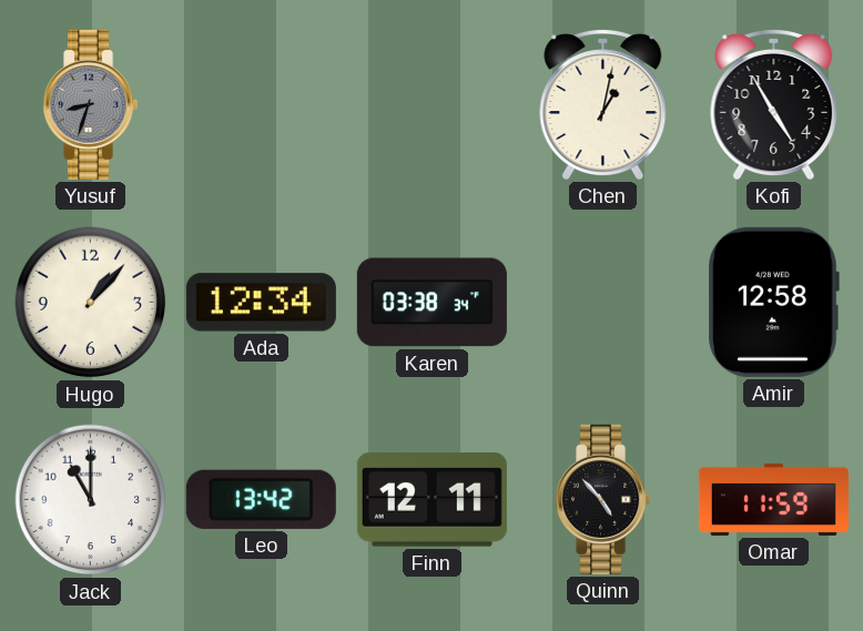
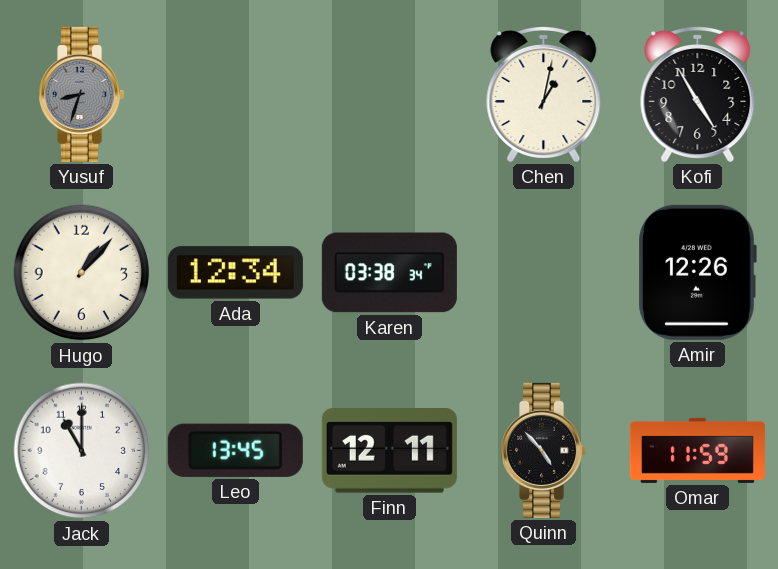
Amir: 12:58 -> 12:26
Leo: 13:42 -> 13:45
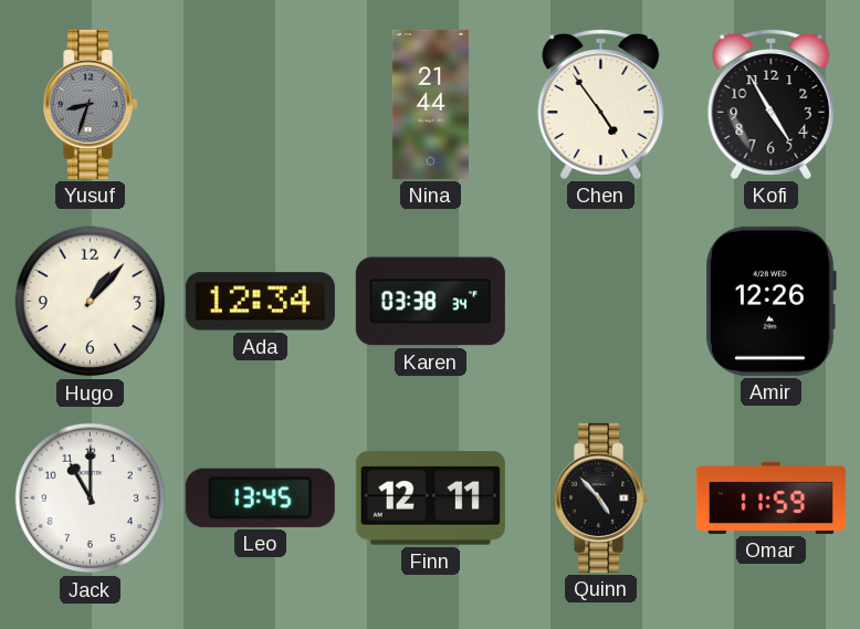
Nina: none -> 21:44
Chen: 1:02 -> 4:54
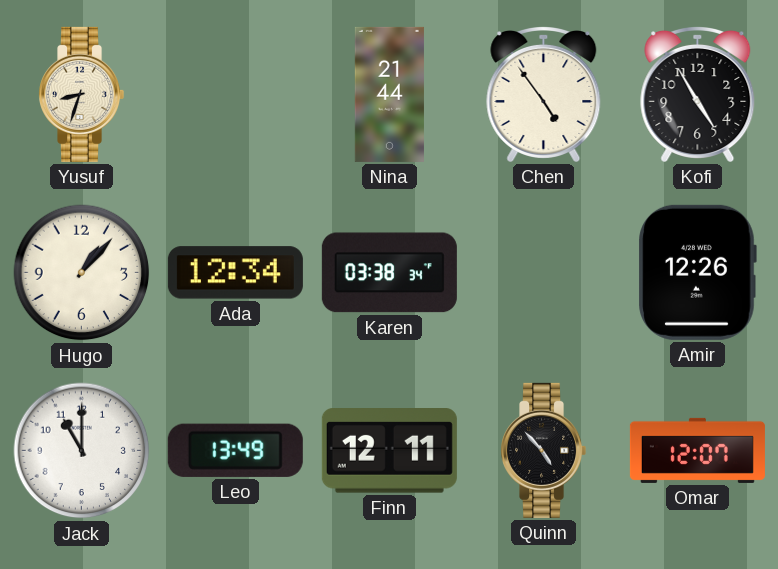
Yusuf dial: grey -> cream
Leo: 13:45 -> 13:49
Omar: 11:59 -> 12:07
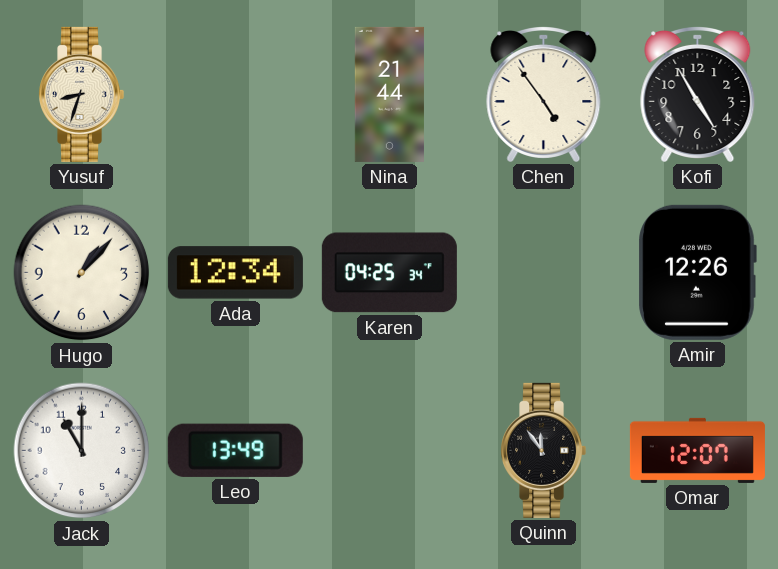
Karen: 03:38 -> 04:25
Finn: 12:11 -> none
Quinn: 4:53 -> 11:54
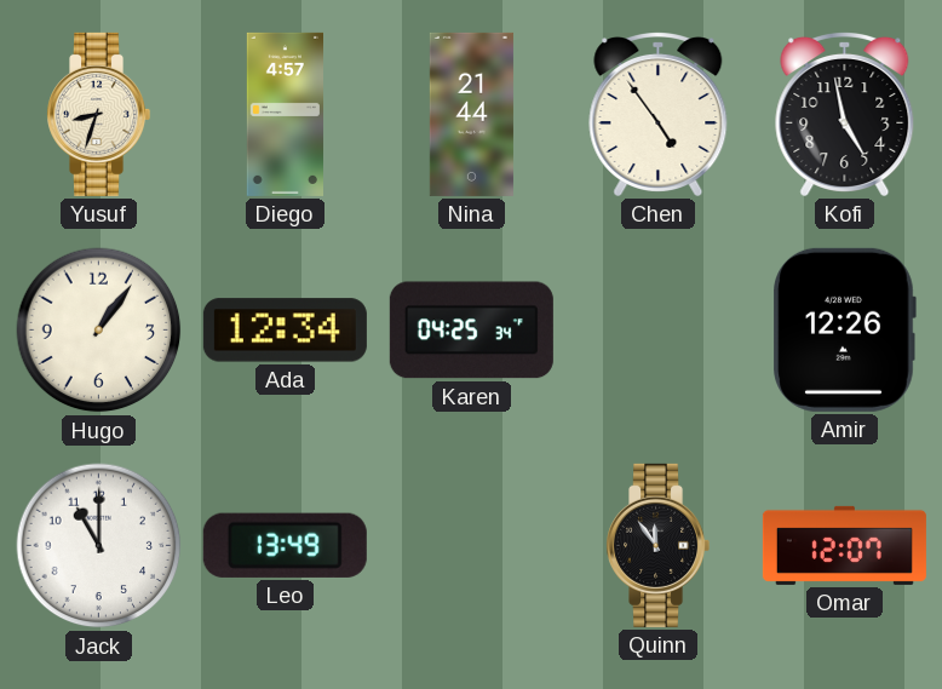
Diego: none -> 4:57
Kofi: 4:55 -> 4:58
Hugo: 1:07 -> 1:06
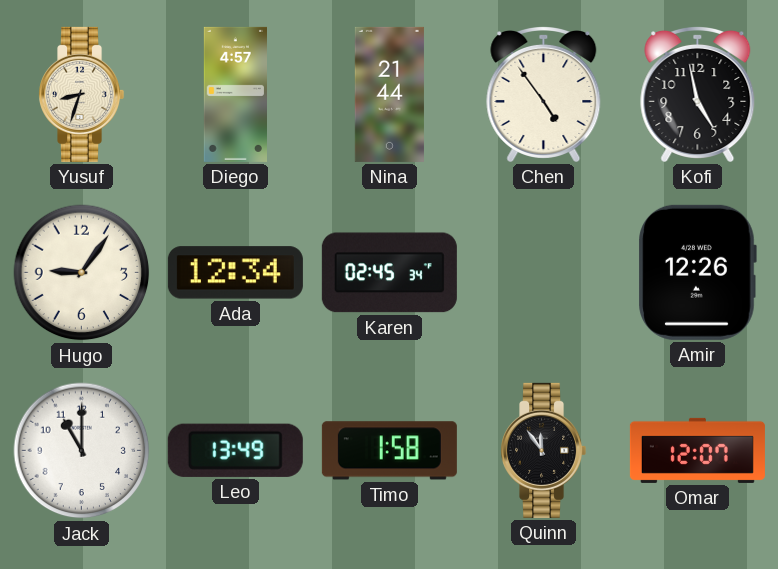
Hugo: 1:06 -> 9:06
Karen: 04:25 -> 02:45
Timo: none -> 1:58
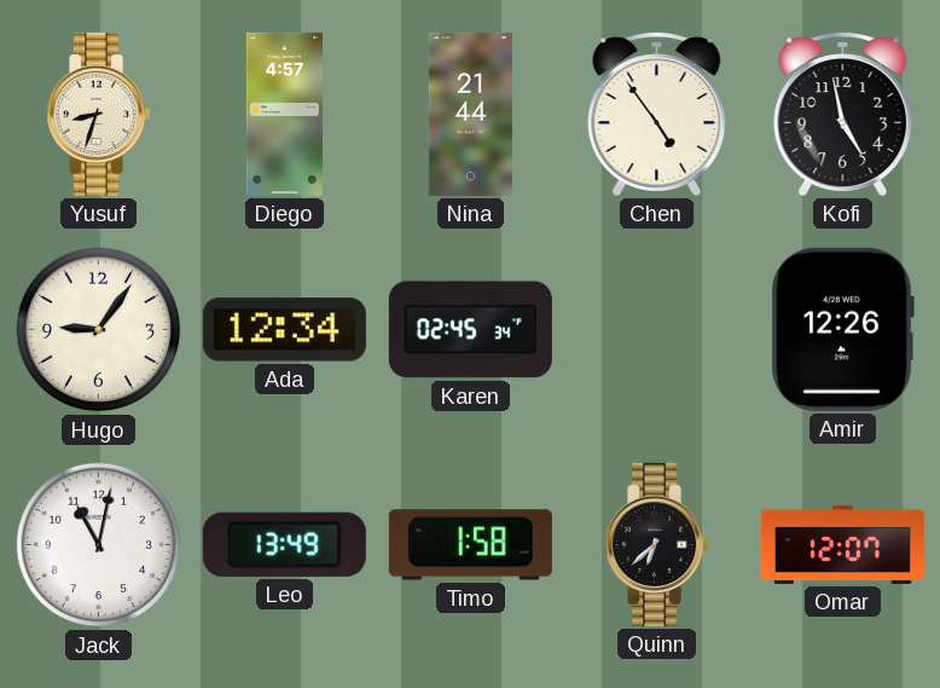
Jack: 11:00 -> 11:02
Quinn: 11:54 -> 6:38
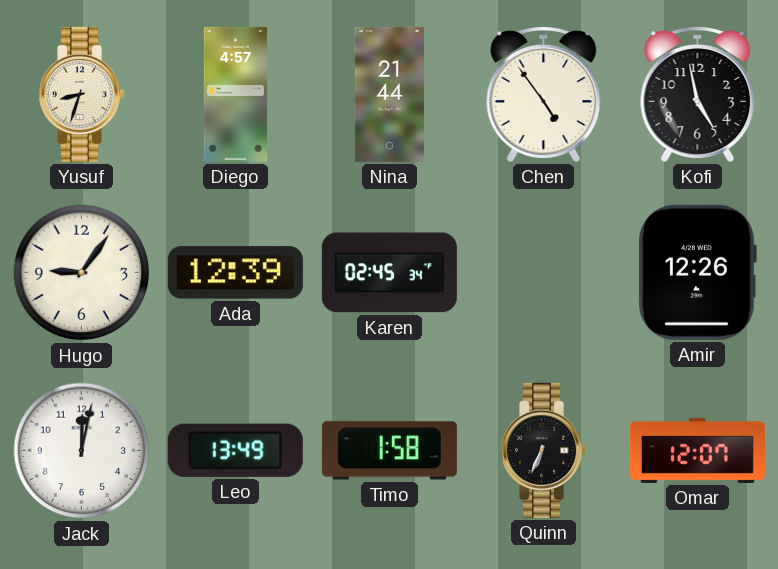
Ada: 12:34 -> 12:39
Jack: 11:02 -> 12:02
Quinn: 6:38 -> 6:34
